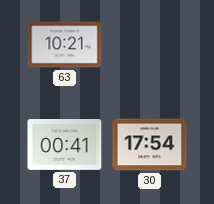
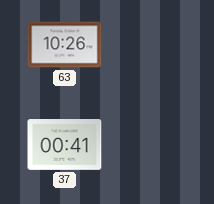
63: 10:21 -> 10:26
30: 17:54 -> none
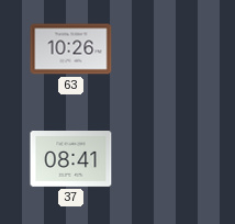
37: 00:41 -> 08:41
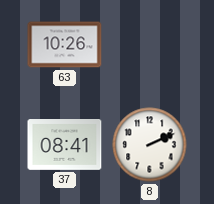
8: none -> 2:11
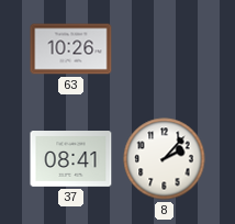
8: 2:11 -> 2:07
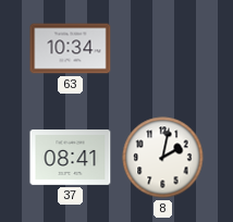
63: 10:26 -> 10:34
8: 2:07 -> 2:02
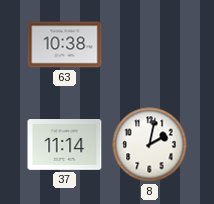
63: 10:34 -> 10:38
37: 08:41 -> 11:14
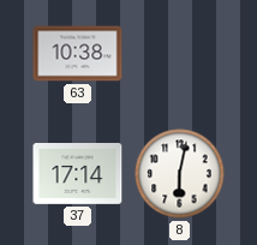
37: 11:14 -> 17:14
8: 2:02 -> 6:02
